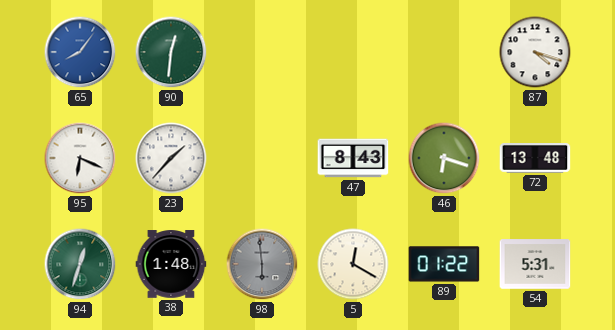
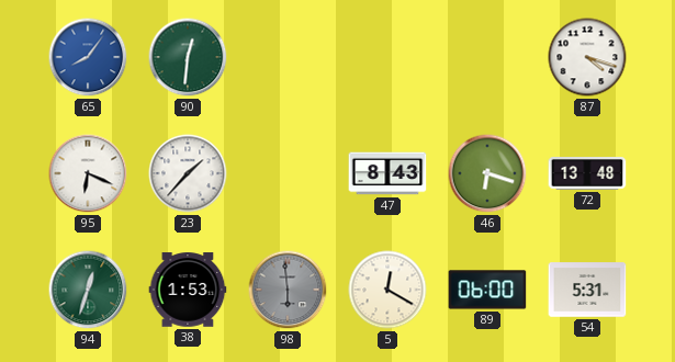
38: 1:48 -> 1:53
89: 01:22 -> 06:00
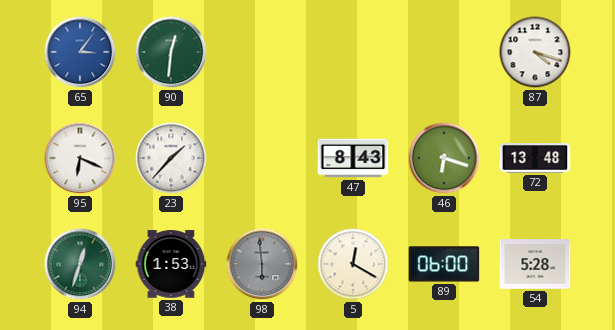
65: 8:06 -> 3:06
54: 5:31 -> 5:28
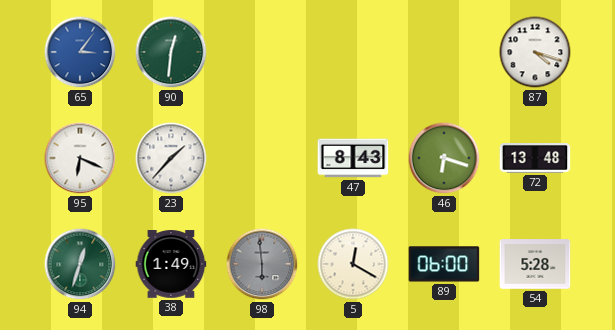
38: 1:53 -> 1:49
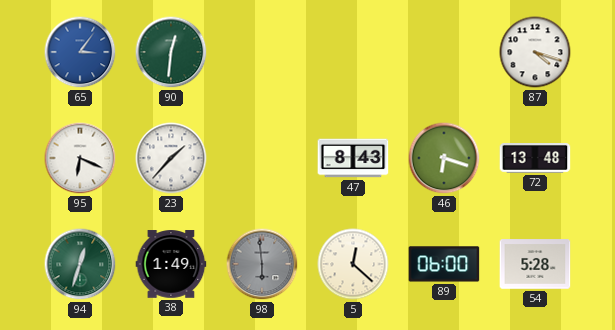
5: 12:20 -> 12:22
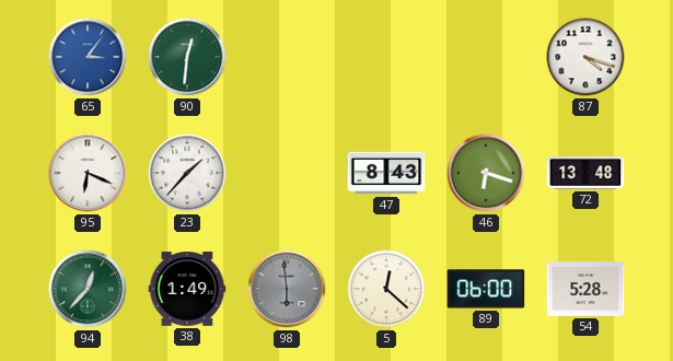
94: 12:33 -> 12:37
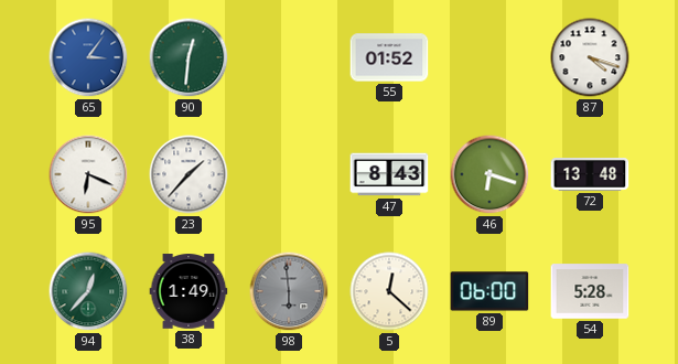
55: none -> 01:52
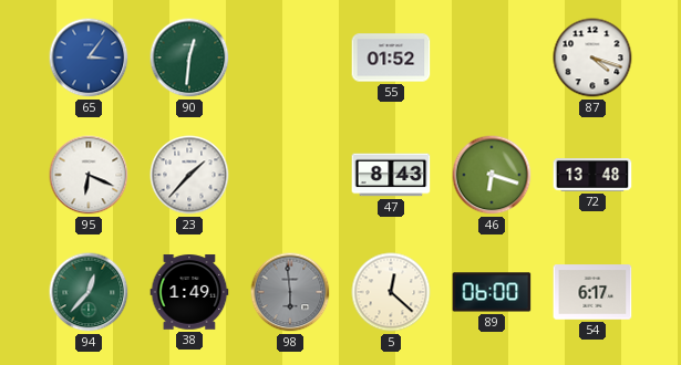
54: 5:28 -> 6:17
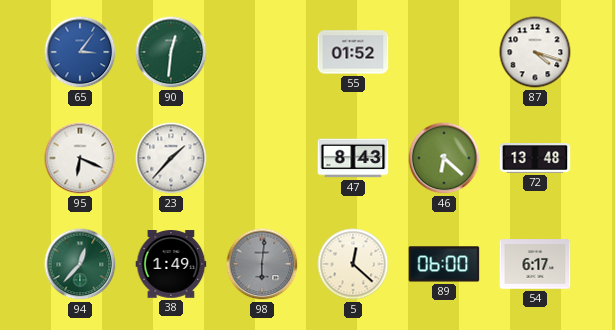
46: 6:18 -> 6:22
98: 5:59 -> 6:01
